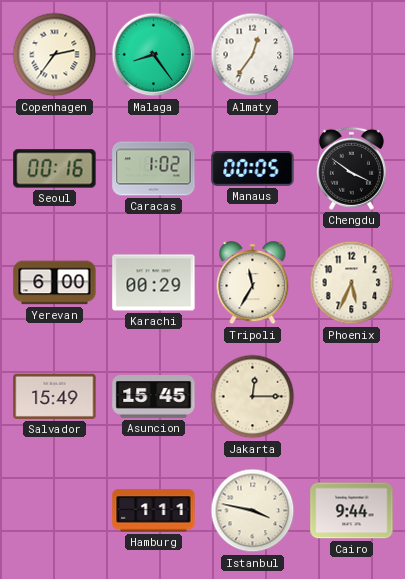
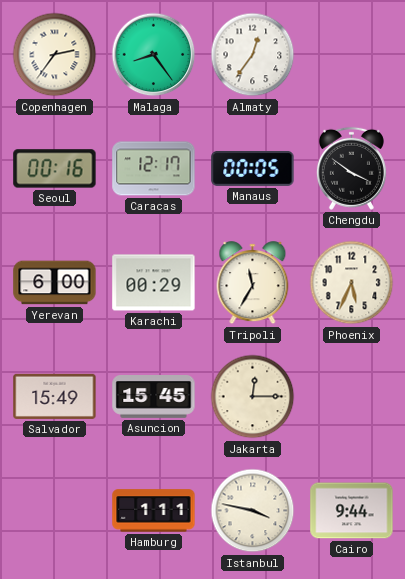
Caracas: 1:02 -> 12:17
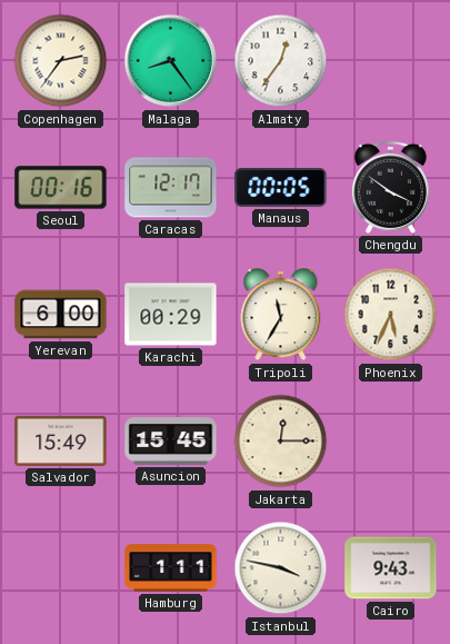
Cairo: 9:44 -> 9:43
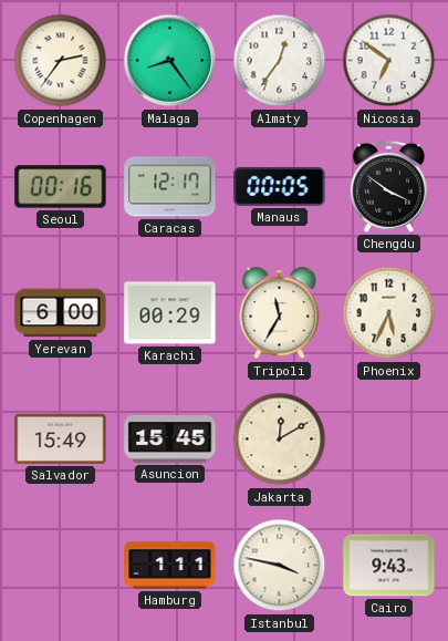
Nicosia: none -> 6:51
Jakarta: 12:15 -> 12:10
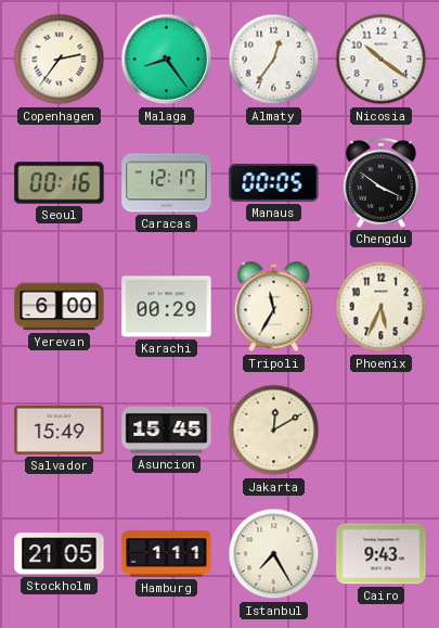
Nicosia: 6:51 -> 10:21
Stockholm: none -> 21:05
Istanbul: 3:47 -> 7:25
